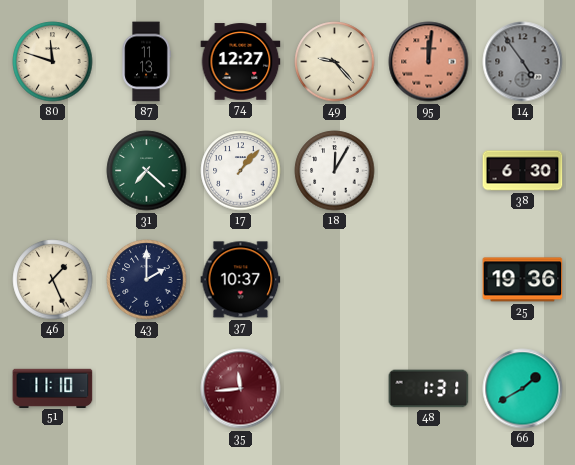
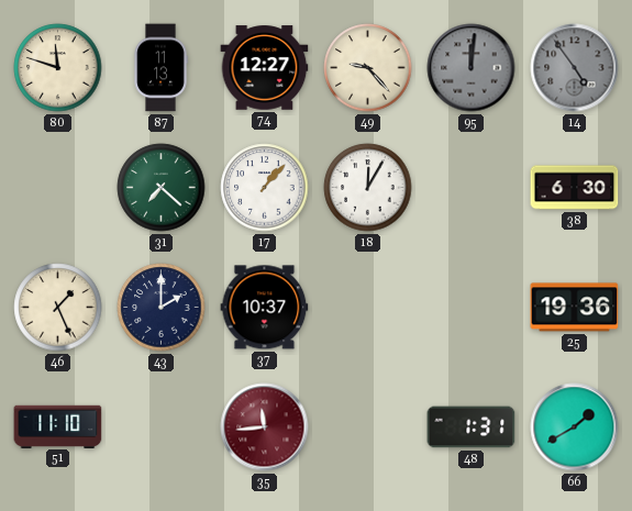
95 dial: salmon -> grey
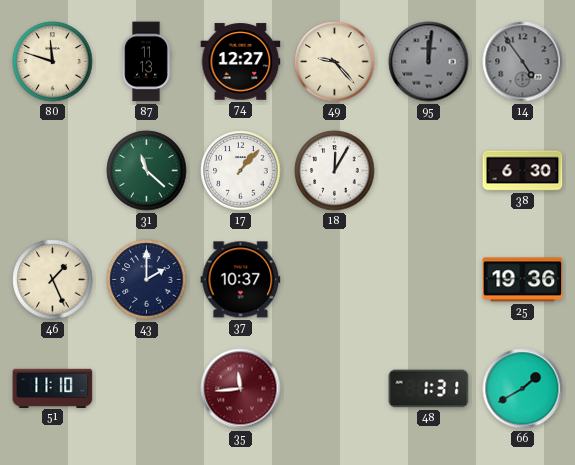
31: 7:22 -> 11:22
